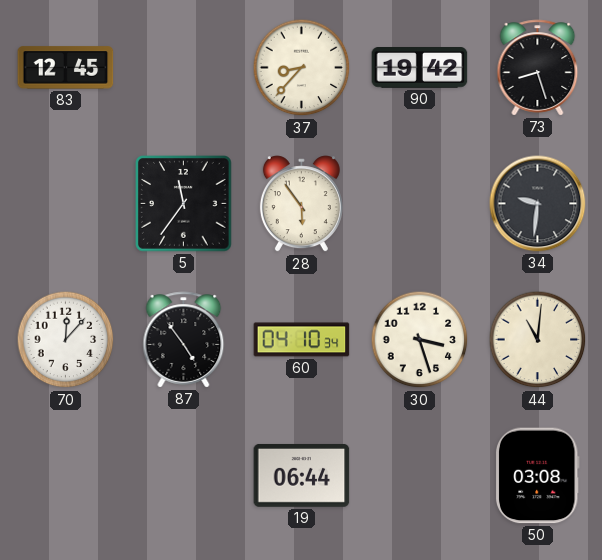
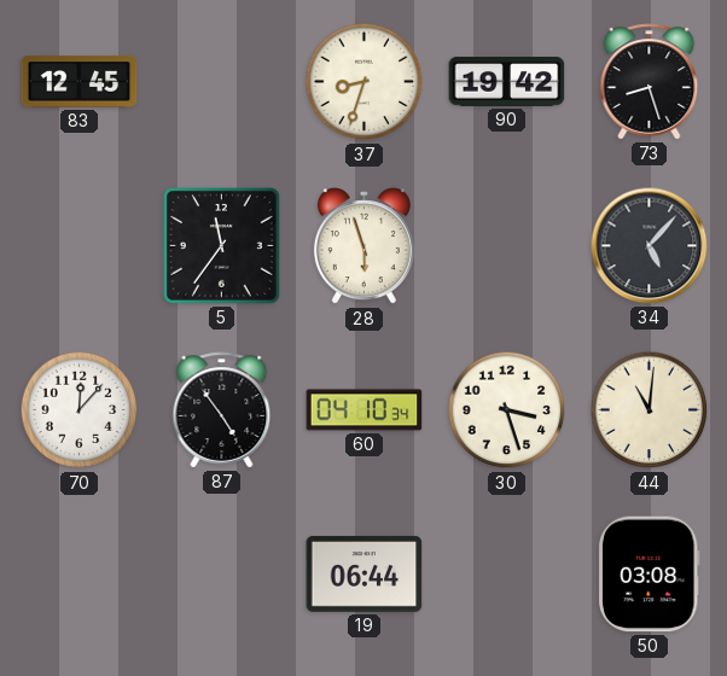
37: 8:37 -> 8:33
28: 5:54 -> 5:57
34: 9:31 -> 5:07
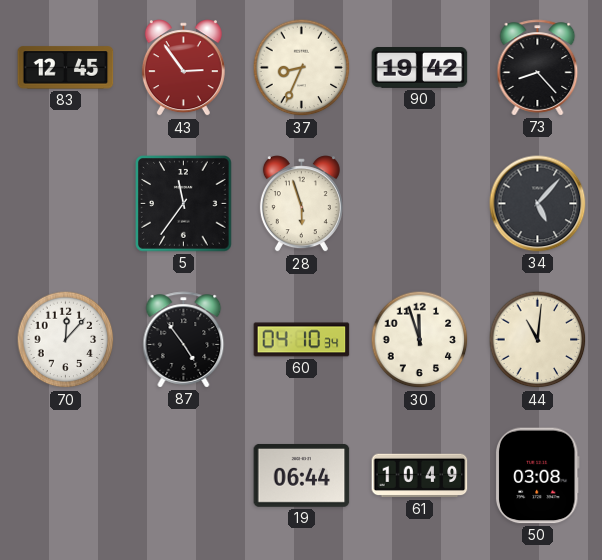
43: none -> 2:54
37: 8:33 -> 8:34
73: 8:27 -> 8:23
30: 3:27 -> 11:57
61: none -> 10:49
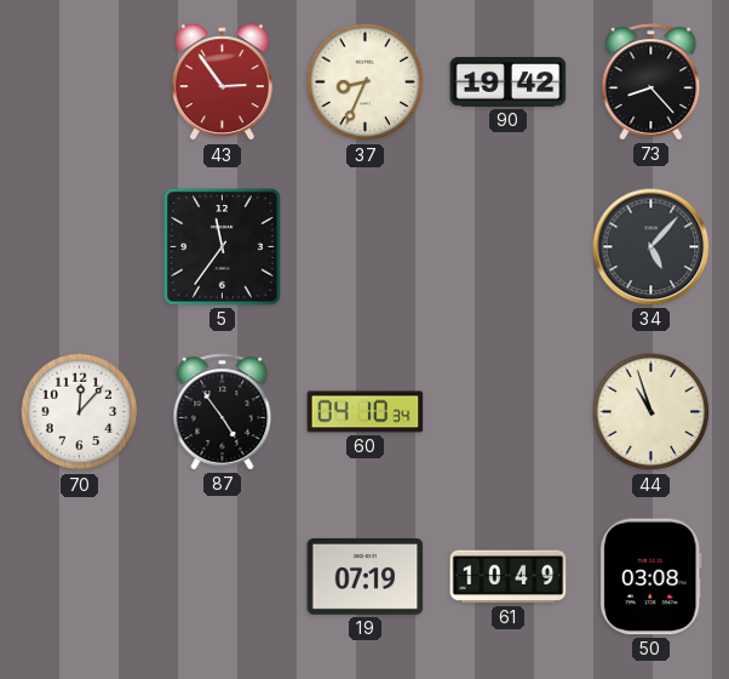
83: 12:45 -> none
28: 5:57 -> none
30: 11:57 -> none
44: 11:01 -> 10:57
19: 06:44 -> 07:19
